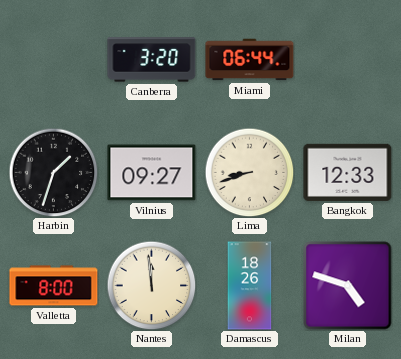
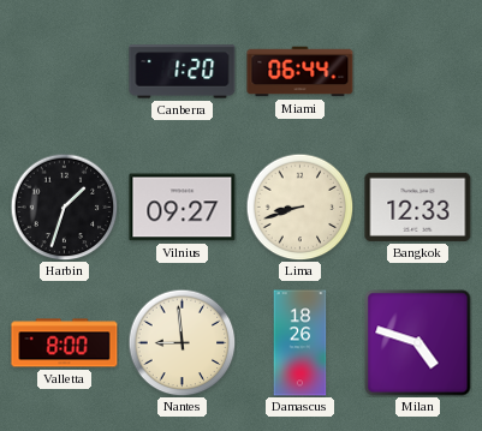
Canberra: 3:20 -> 1:20
Nantes: 11:59 -> 8:59
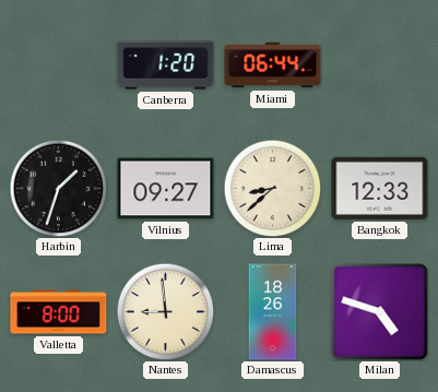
Lima: 8:42 -> 8:38
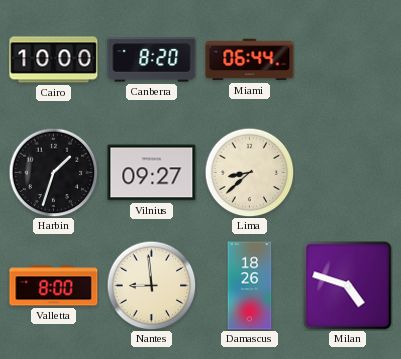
Cairo: none -> 10:00
Canberra: 1:20 -> 8:20
Bangkok: 12:33 -> none
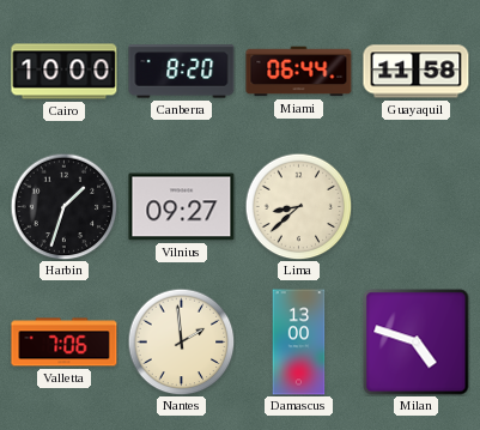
Guayaquil: none -> 11:58
Valletta: 8:00 -> 7:06
Nantes: 8:59 -> 1:59
Damascus: 18:26 -> 13:00
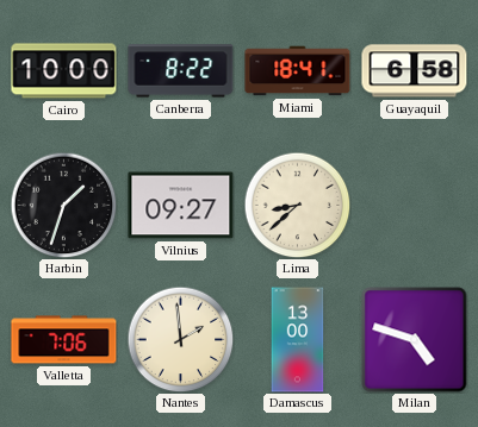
Canberra: 8:20 -> 8:22
Miami: 06:44 -> 18:41
Guayaquil: 11:58 -> 6:58
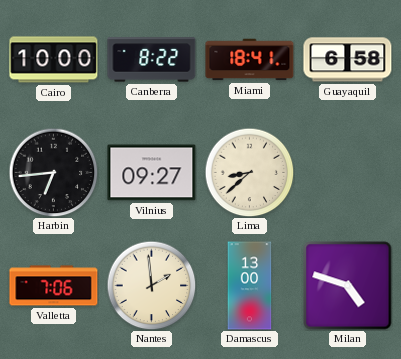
Harbin: 1:33 -> 6:44
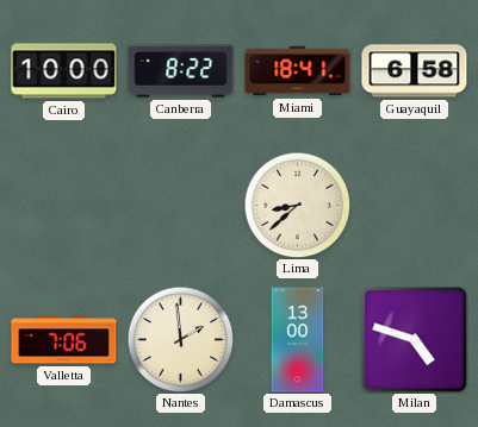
Harbin: 6:44 -> none
Vilnius: 09:27 -> none
